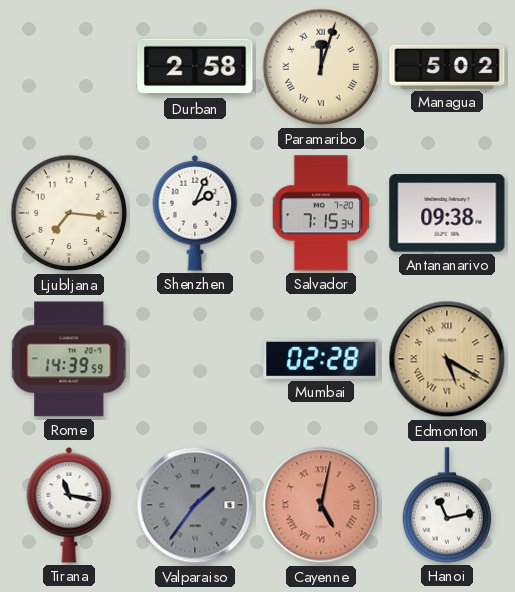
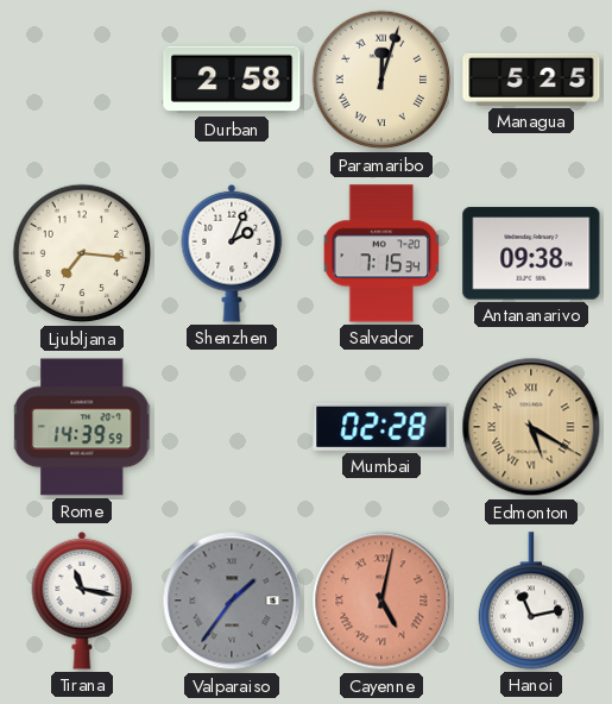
Managua: 5:02 -> 5:25
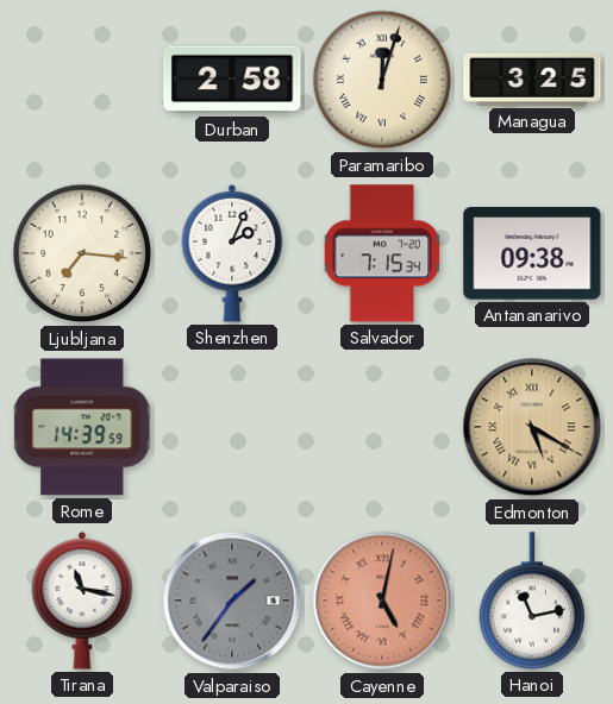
Managua: 5:25 -> 3:25
Mumbai: 02:28 -> none
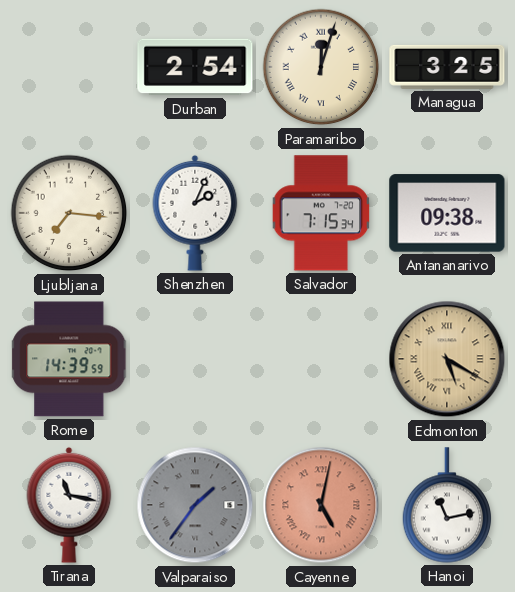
Durban: 2:58 -> 2:54
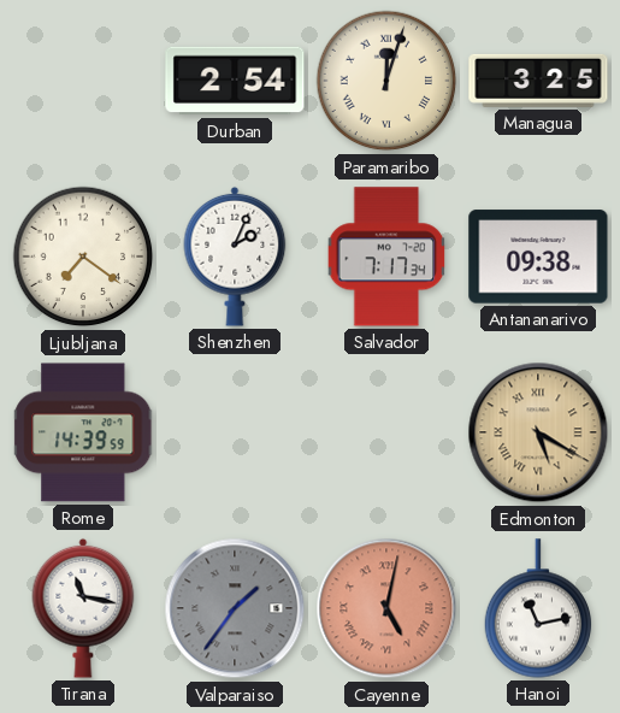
Ljubljana: 7:16 -> 7:21
Salvador: 7:15 -> 7:17
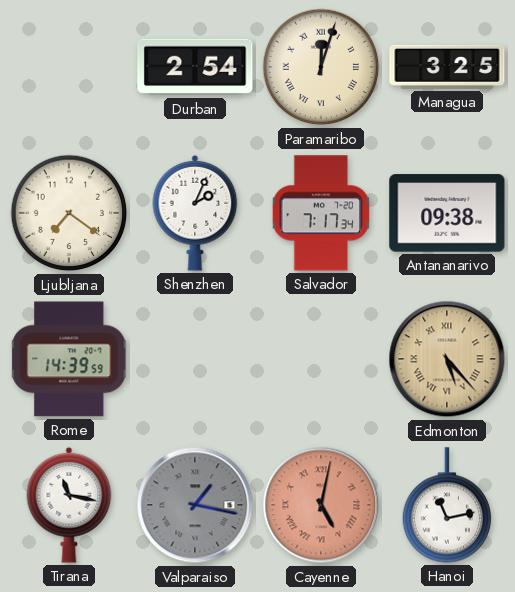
Edmonton: 5:20 -> 5:23
Valparaiso: 1:36 -> 1:17
